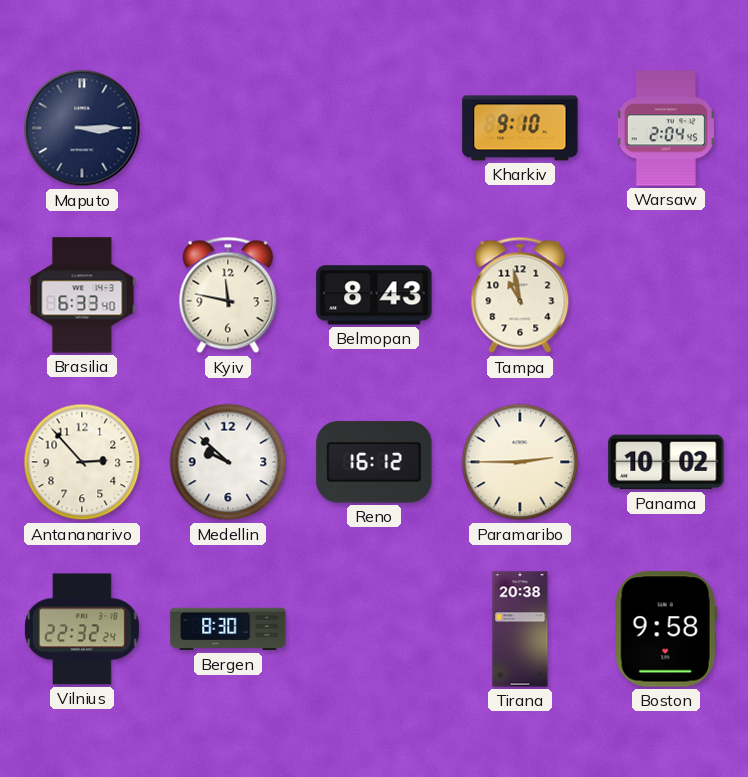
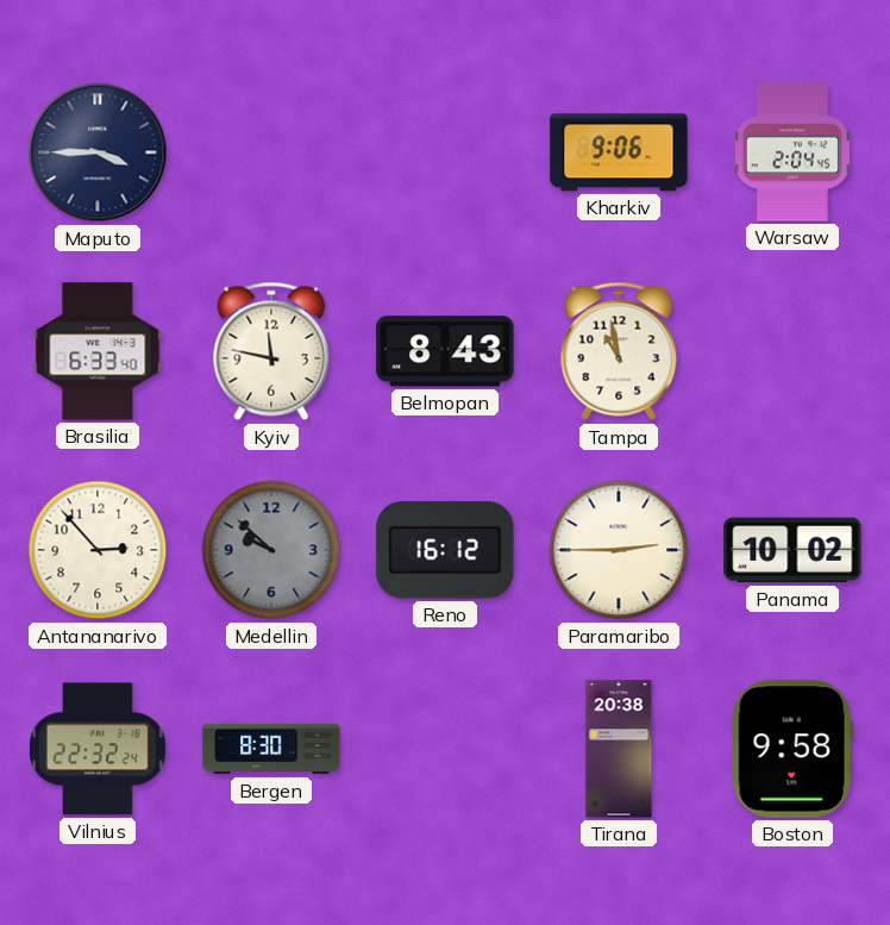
Maputo: 3:15 -> 3:45
Kharkiv: 9:10 -> 9:06
Medellin dial: white -> grey
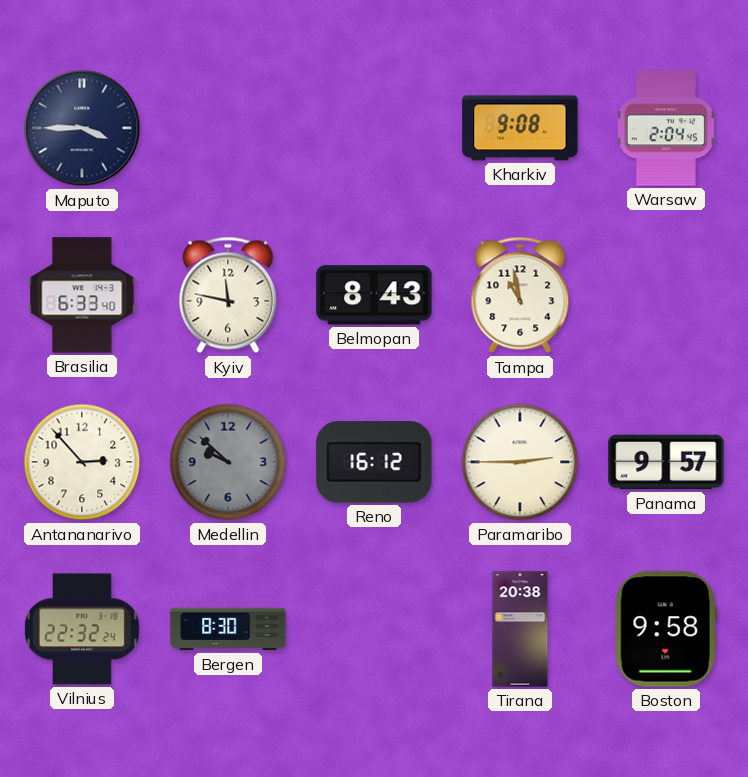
Kharkiv: 9:06 -> 9:08
Panama: 10:02 -> 9:57
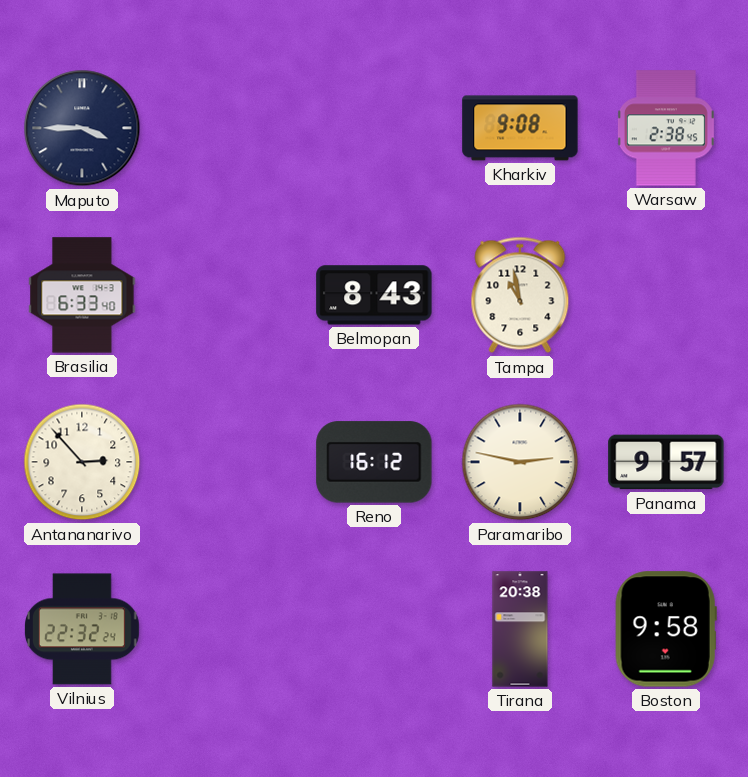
Warsaw: 2:04 -> 2:38
Kyiv: 11:47 -> none
Medellin: 9:52 -> none
Paramaribo: 2:45 -> 2:47
Bergen: 8:30 -> none
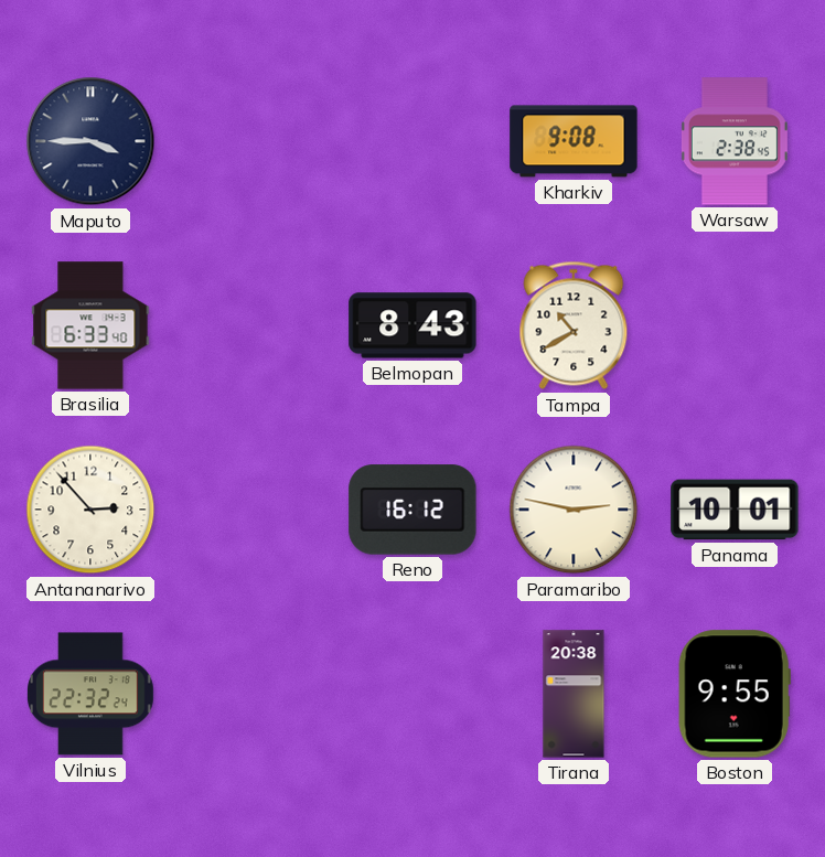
Tampa: 10:58 -> 10:40
Panama: 9:57 -> 10:01
Boston: 9:58 -> 9:55
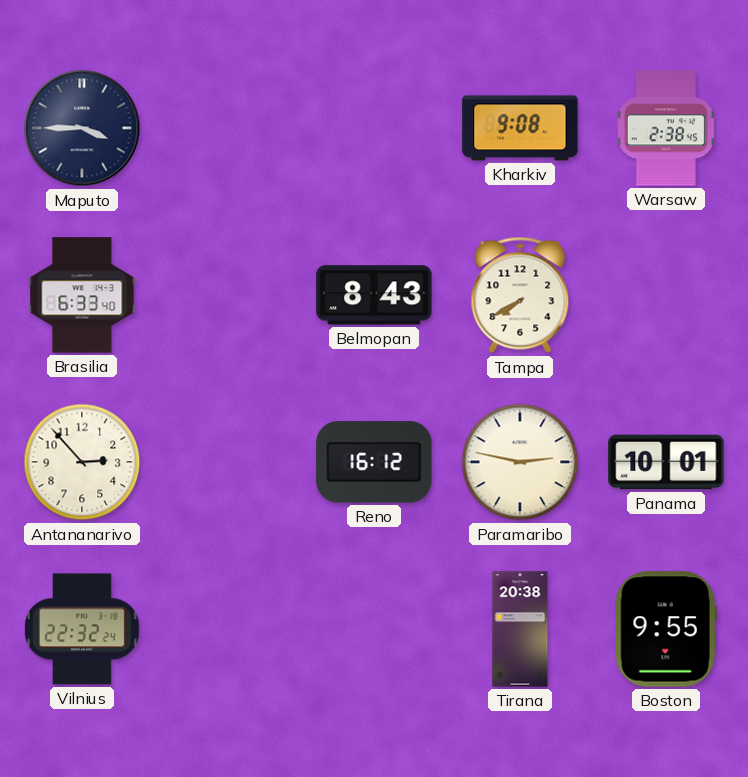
Tampa: 10:40 -> 7:40
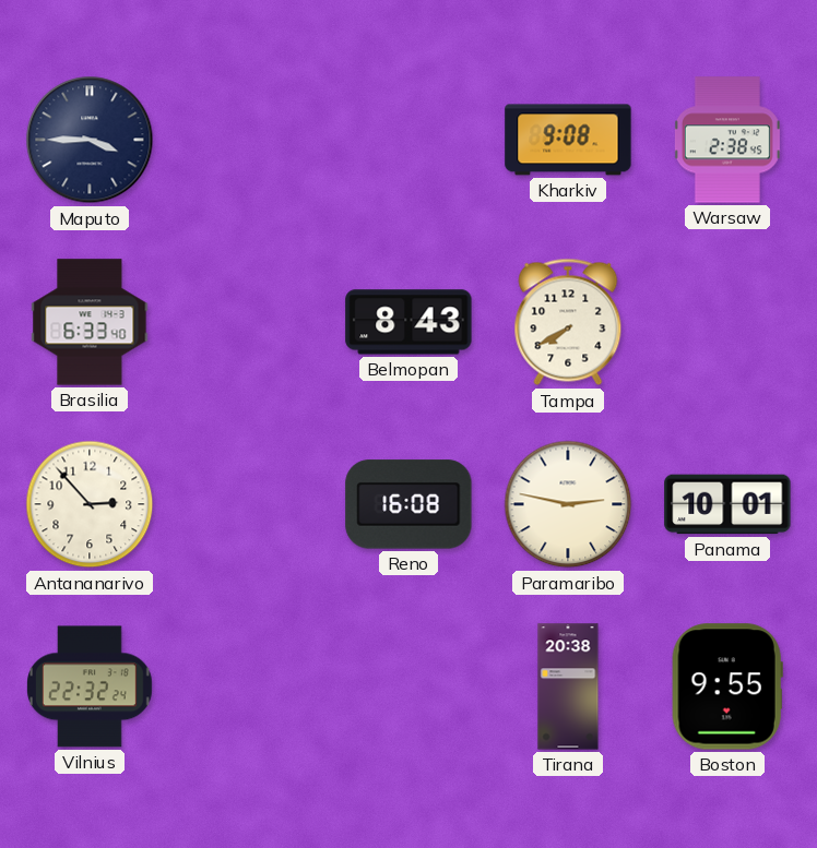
Reno: 16:12 -> 16:08
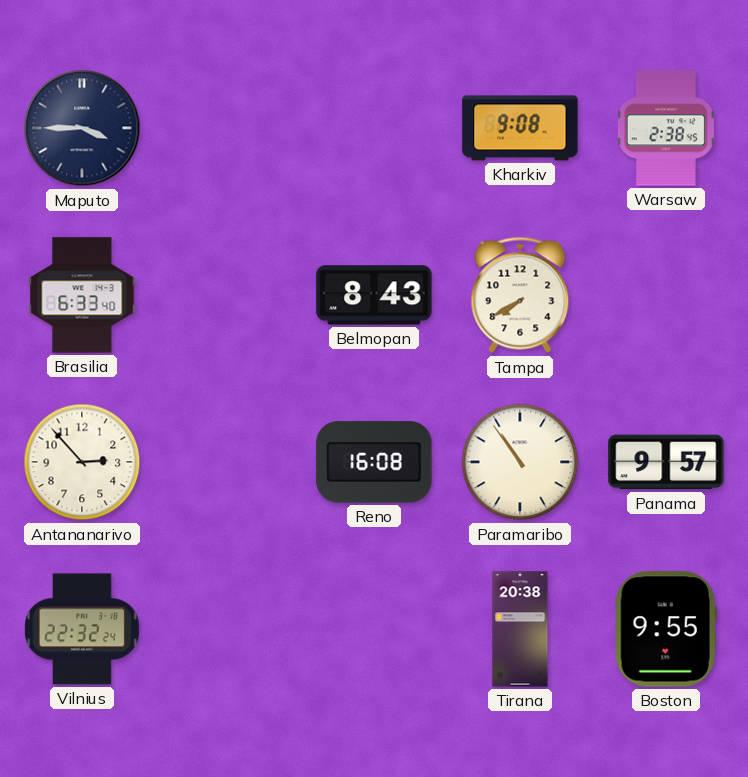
Paramaribo: 2:47 -> 10:54
Panama: 10:01 -> 9:57
